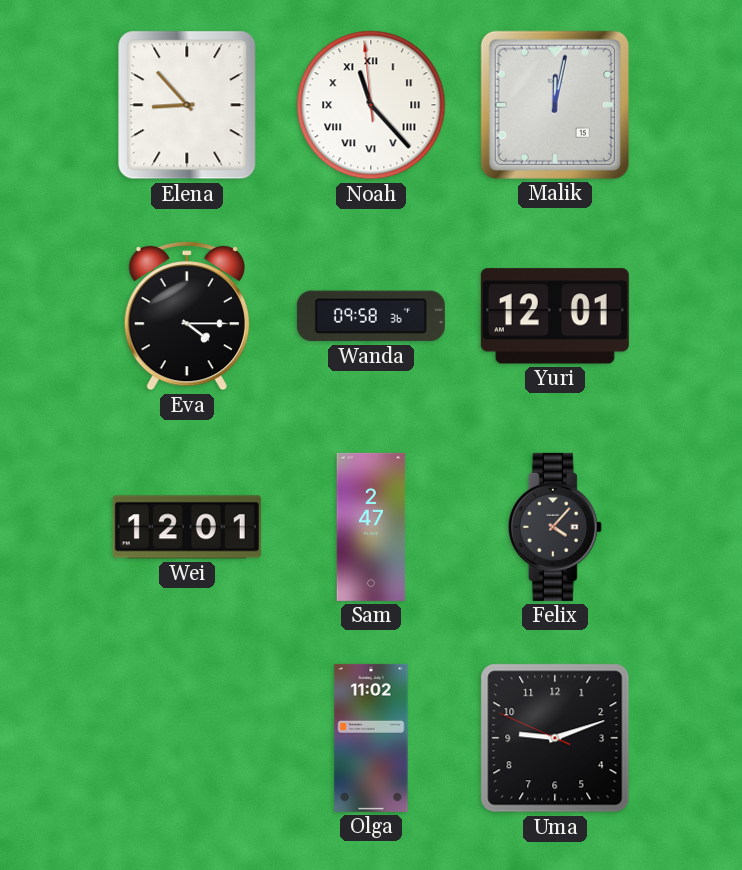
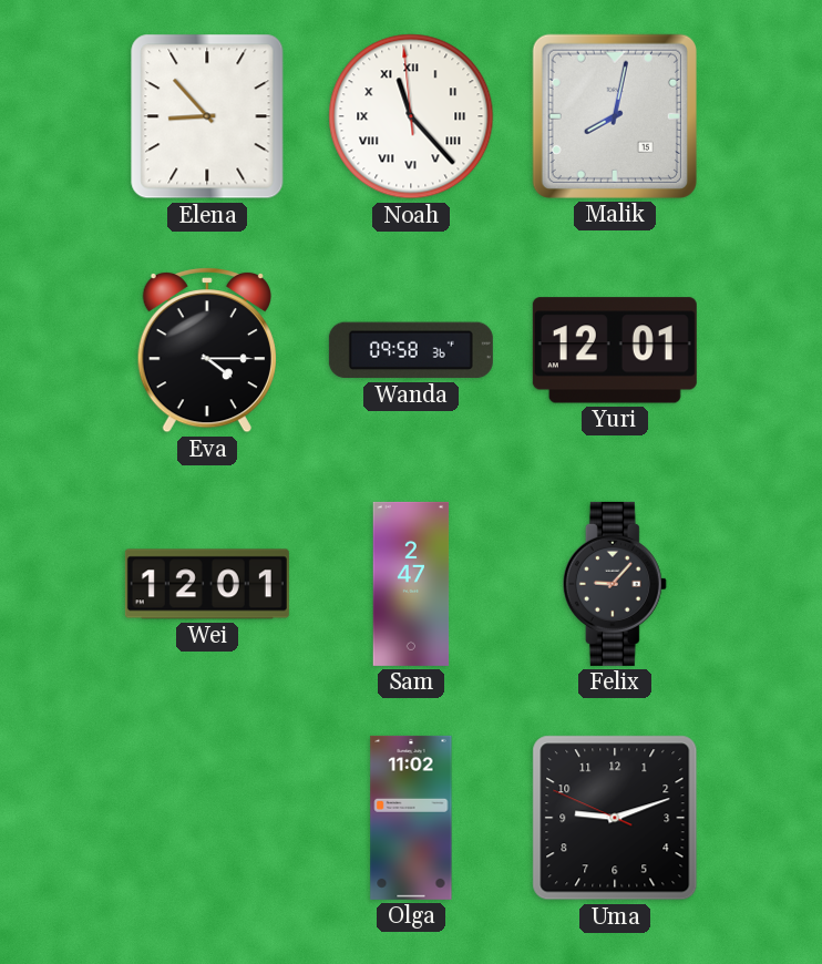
Malik: 12:02 -> 8:02
Felix: 4:07 -> 9:07
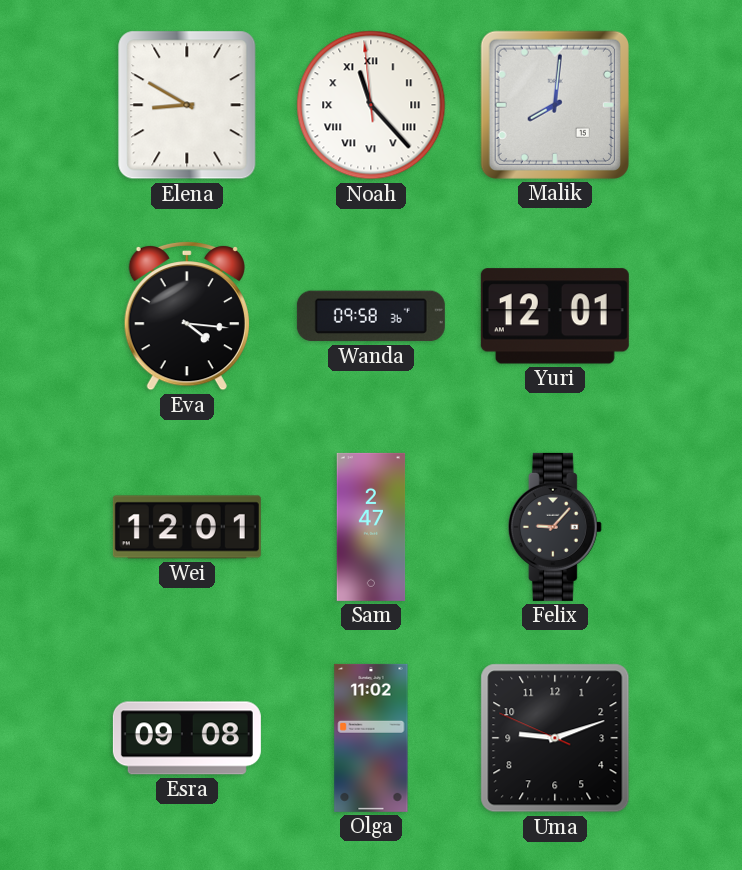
Elena: 8:53 -> 8:50
Malik: 8:02 -> 8:01
Eva: 4:15 -> 4:16
Esra: none -> 09:08
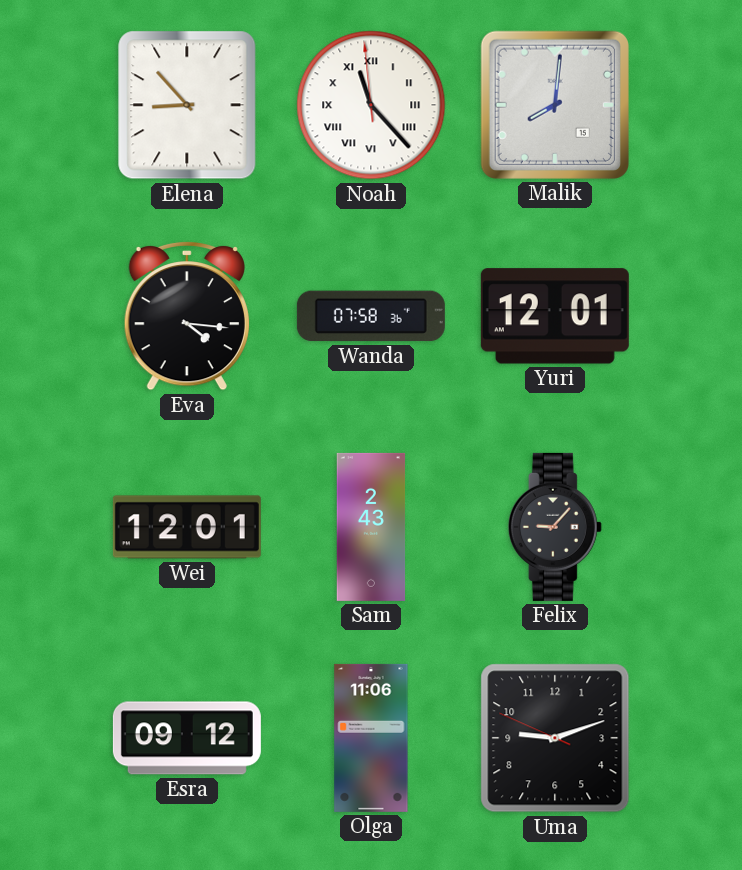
Elena: 8:50 -> 8:53
Wanda: 09:58 -> 07:58
Sam: 2:47 -> 2:43
Esra: 09:08 -> 09:12
Olga: 11:02 -> 11:06
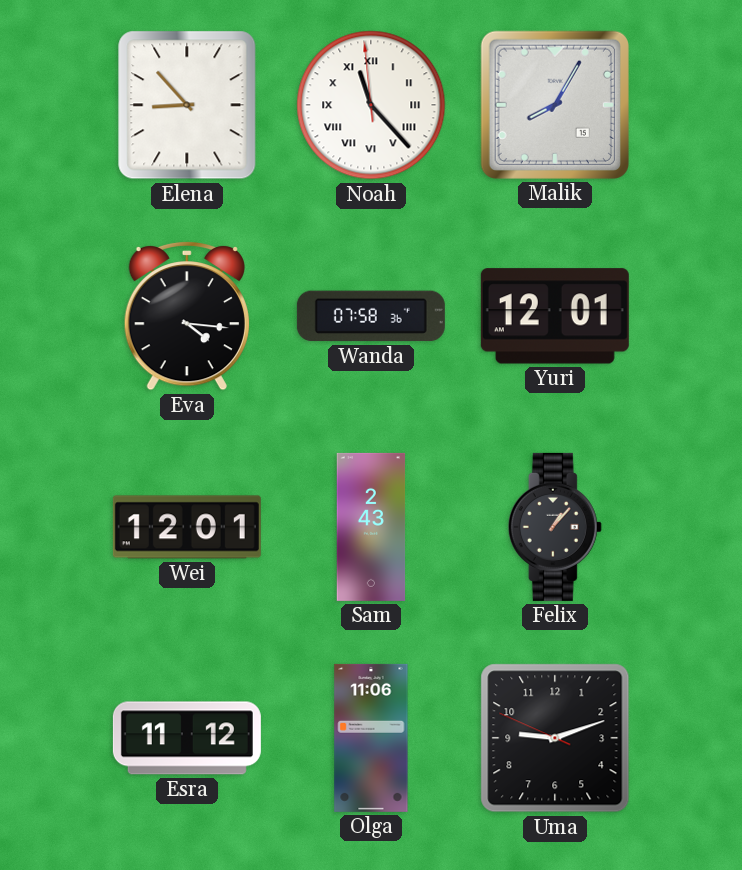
Malik: 8:01 -> 8:05
Felix: 9:07 -> 1:07
Esra: 09:12 -> 11:12
